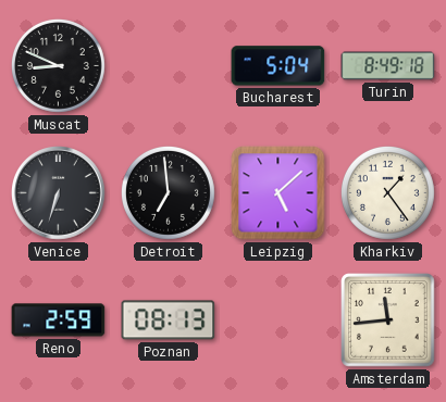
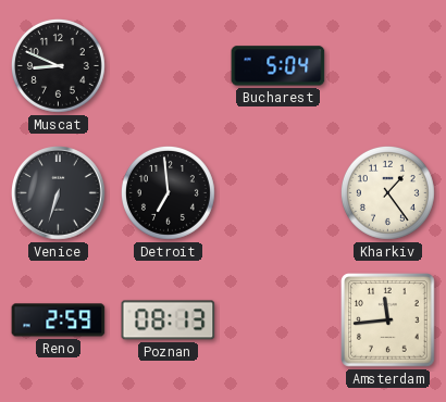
Turin: 8:49 -> none
Leipzig: 5:08 -> none
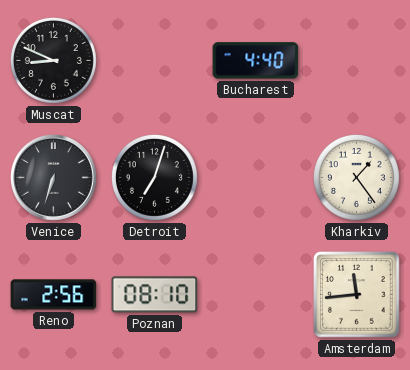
Bucharest: 5:04 -> 4:40
Detroit: 6:59 -> 7:03
Reno: 2:59 -> 2:56
Poznan: 08:13 -> 08:10
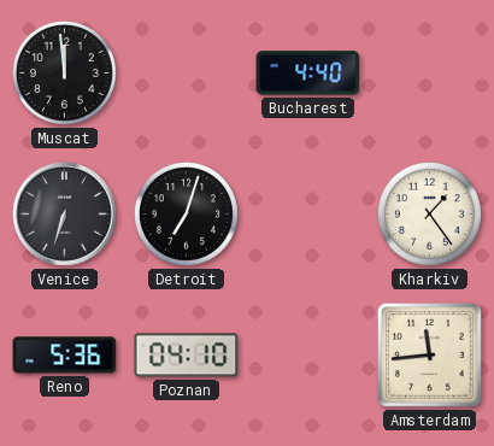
Muscat: 8:49 -> 11:59
Reno: 2:56 -> 5:36
Poznan: 08:10 -> 04:10
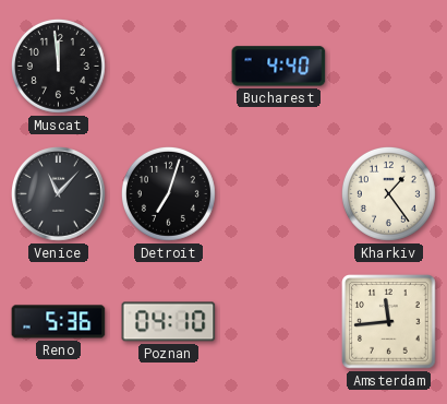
Venice: 6:33 -> 11:07
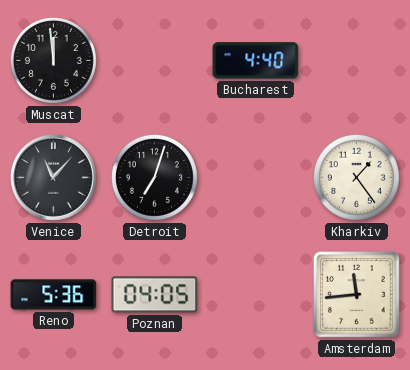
Poznan: 04:10 -> 04:05
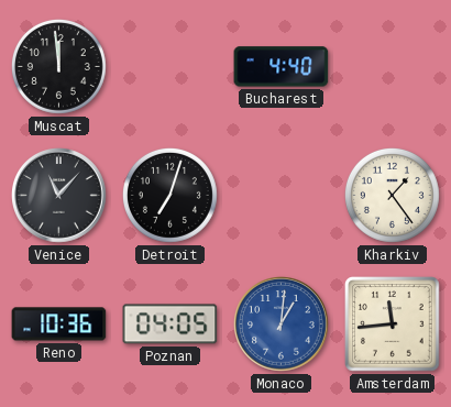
Reno: 5:36 -> 10:36
Monaco: none -> 1:01
